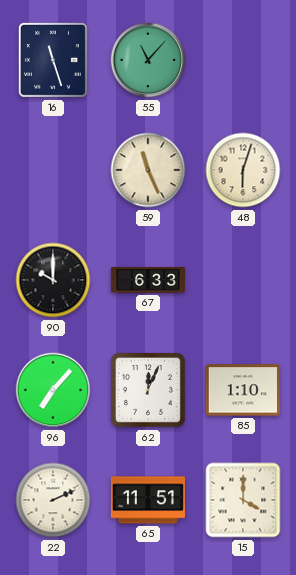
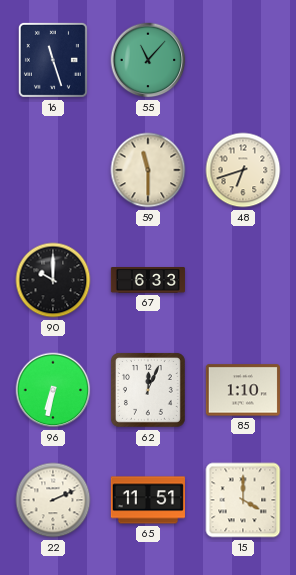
59: 11:26 -> 11:30
48: 6:03 -> 6:42
96: 7:07 -> 6:32
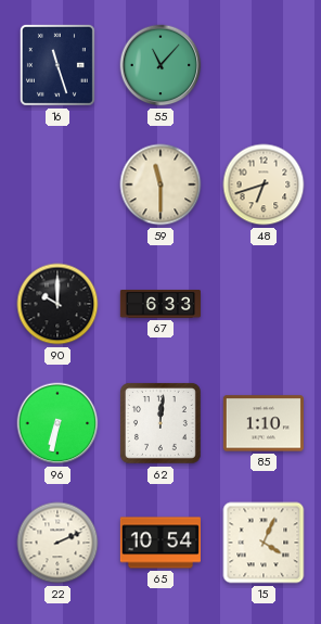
62: 12:04 -> 12:01
65: 11:51 -> 10:54
15: 4:00 -> 4:04
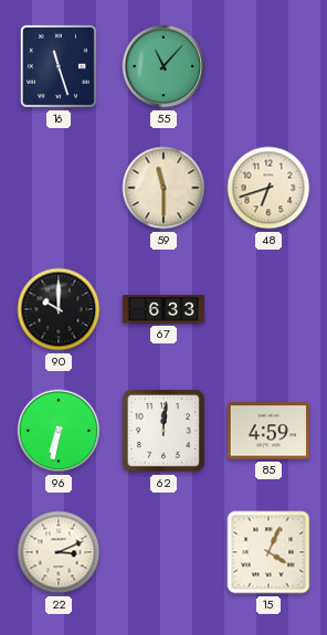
85: 1:10 -> 4:59
22: 2:11 -> 3:11
65: 10:54 -> none
